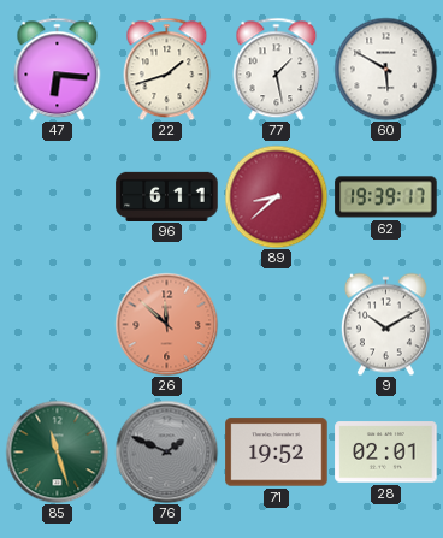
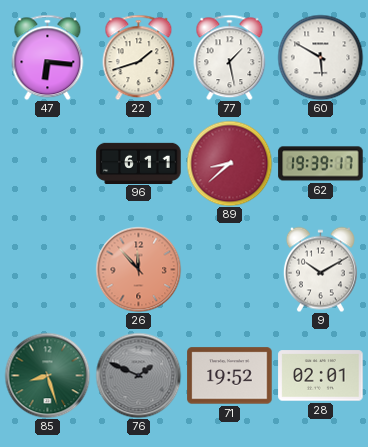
26: 11:52 -> 11:53
85: 11:27 -> 8:27
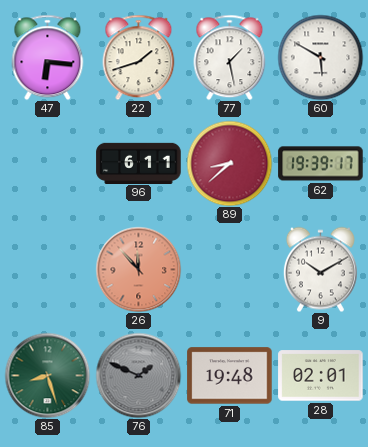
71: 19:52 -> 19:48
